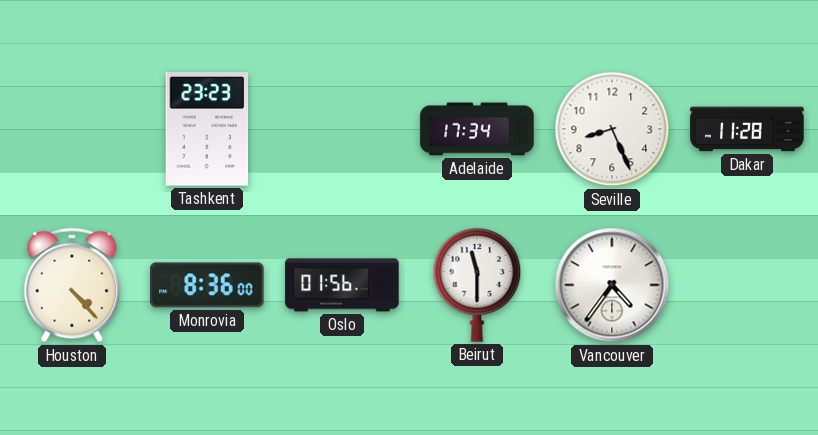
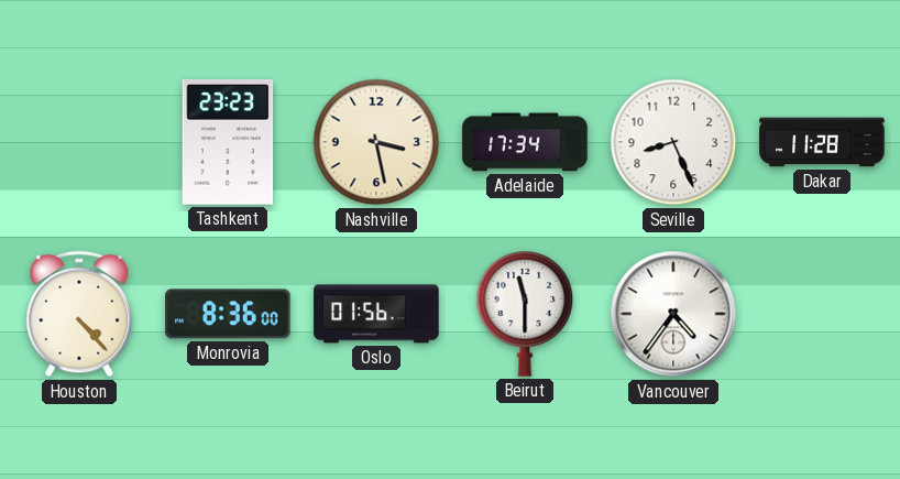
Nashville: none -> 3:28
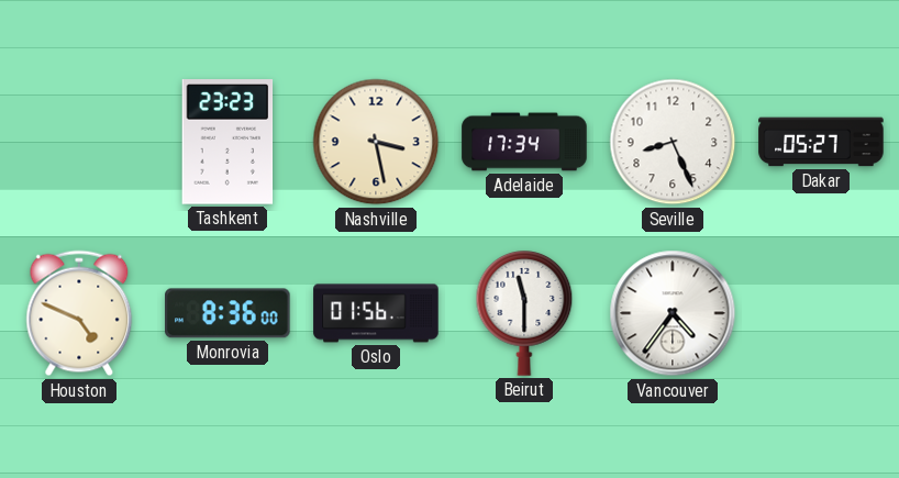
Dakar: 11:28 -> 05:27
Houston: 4:23 -> 4:49
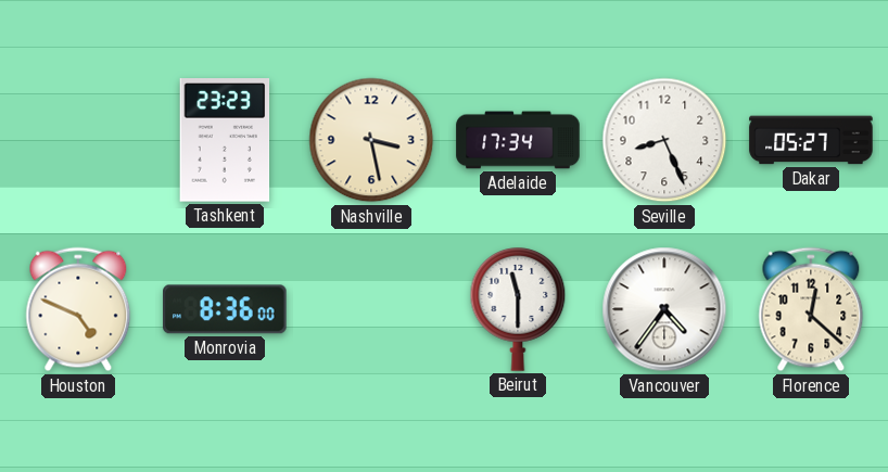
Oslo: 01:56 -> none
Florence: none -> 12:22
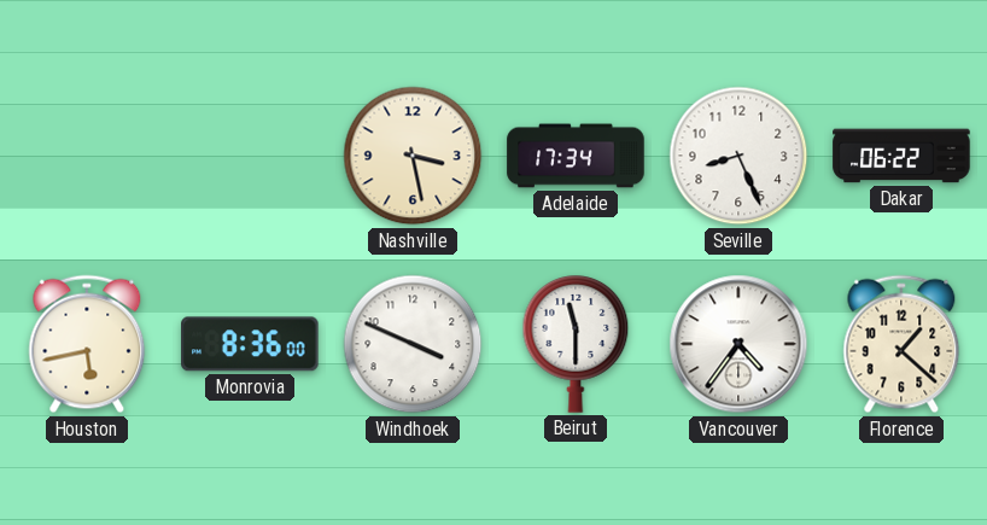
Tashkent: 23:23 -> none
Dakar: 05:27 -> 06:22
Houston: 4:49 -> 5:43
Windhoek: none -> 3:49
Florence: 12:22 -> 1:22
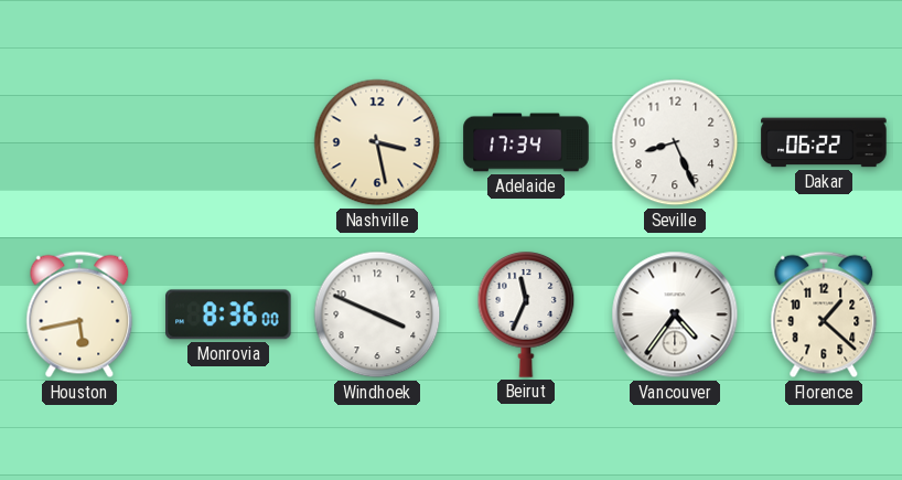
Beirut: 11:30 -> 11:34
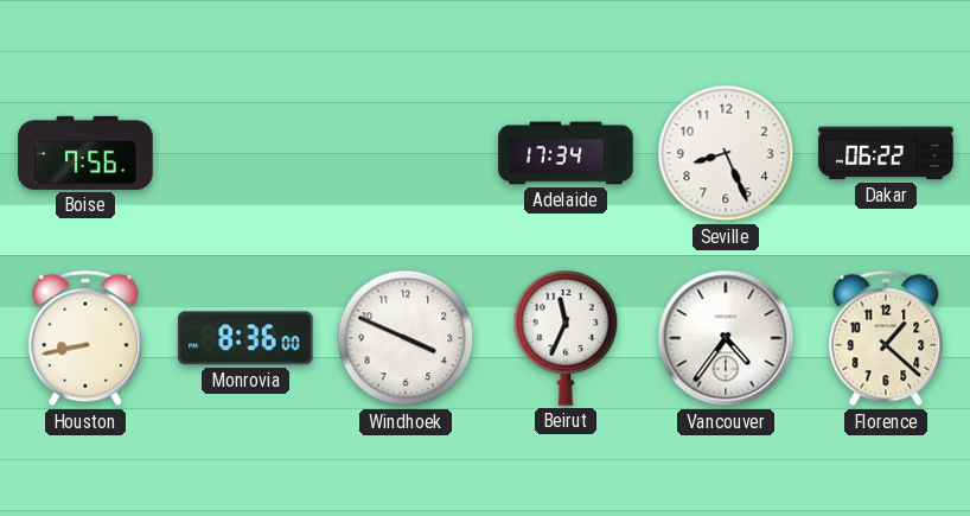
Boise: none -> 7:56
Nashville: 3:28 -> none
Houston: 5:43 -> 8:43
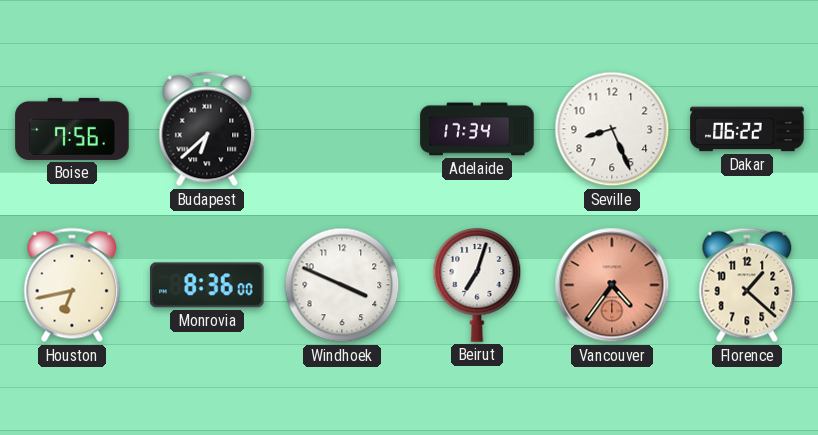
Budapest: none -> 6:38
Houston: 8:43 -> 6:43
Beirut: 11:34 -> 7:03
Vancouver dial: white -> salmon
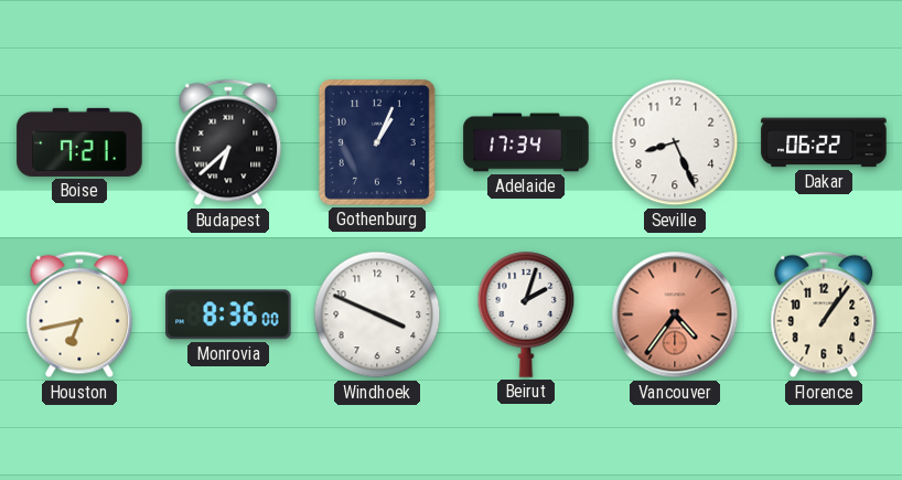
Boise: 7:56 -> 7:21
Gothenburg: none -> 1:04
Beirut: 7:03 -> 2:03
Florence: 1:22 -> 1:06
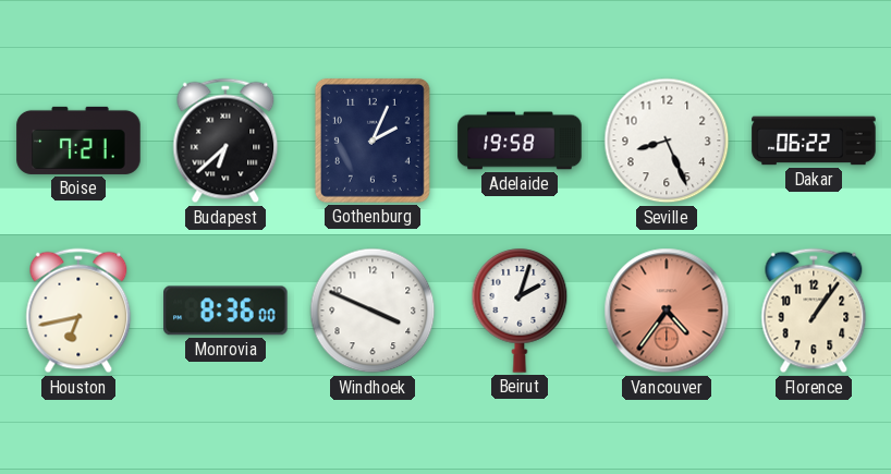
Gothenburg: 1:04 -> 2:04
Adelaide: 17:34 -> 19:58
